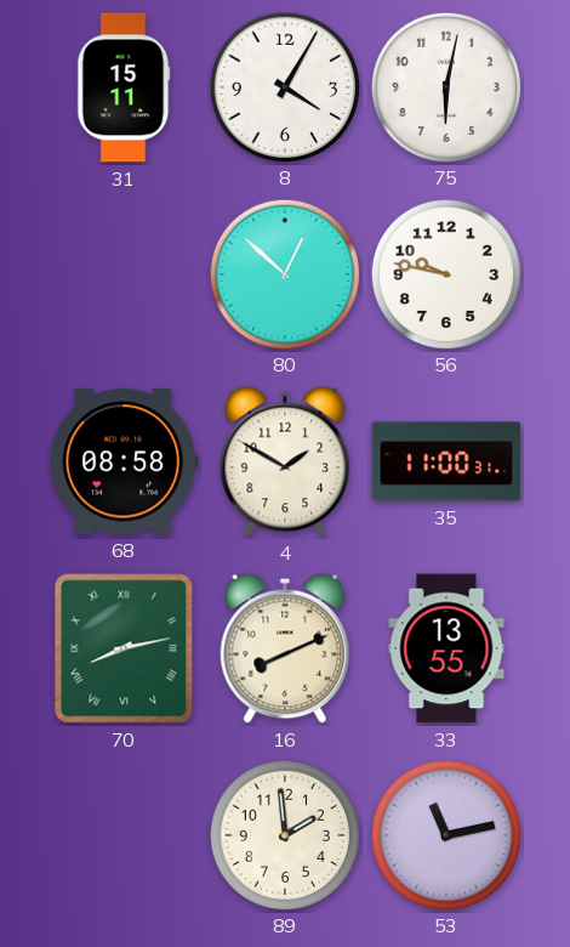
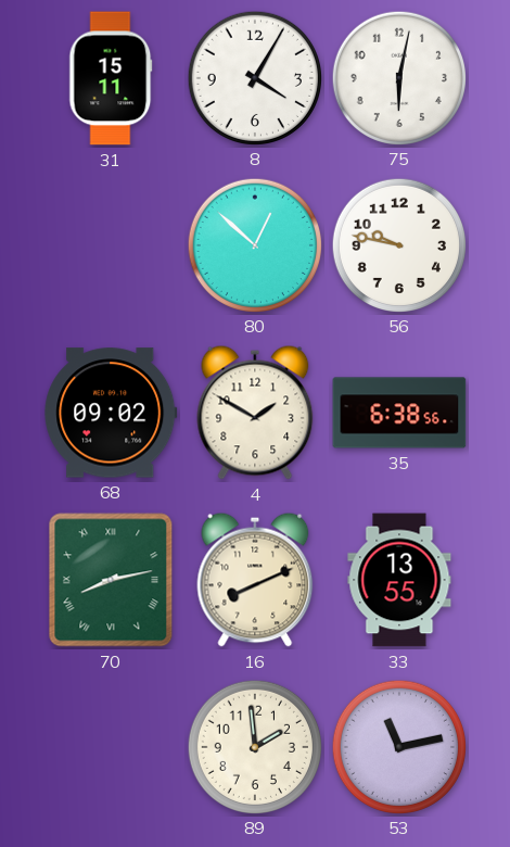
68: 08:58 -> 09:02
35: 11:00 -> 6:38
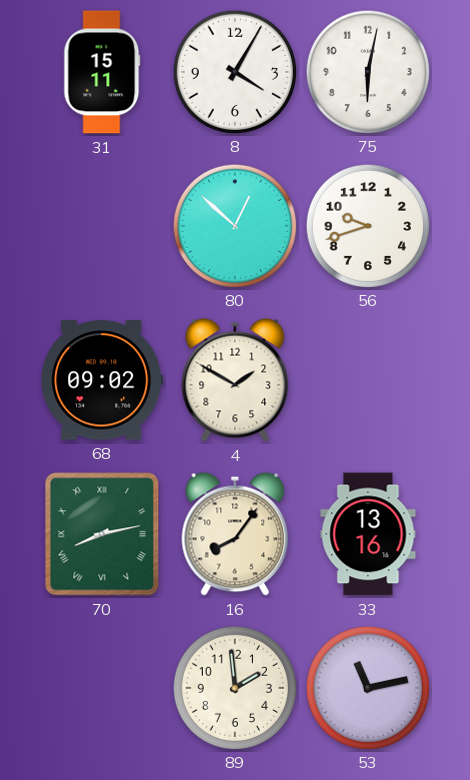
56: 9:47 -> 9:42
35: 6:38 -> none
16: 8:11 -> 8:06
33: 13:55 -> 13:16
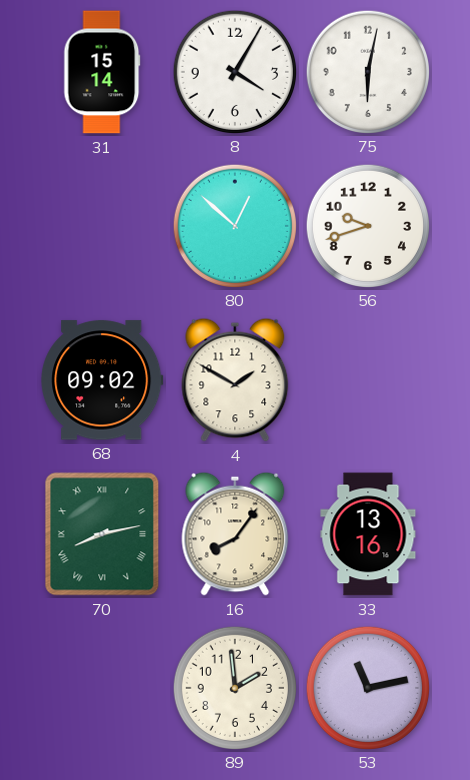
31: 15:11 -> 15:14
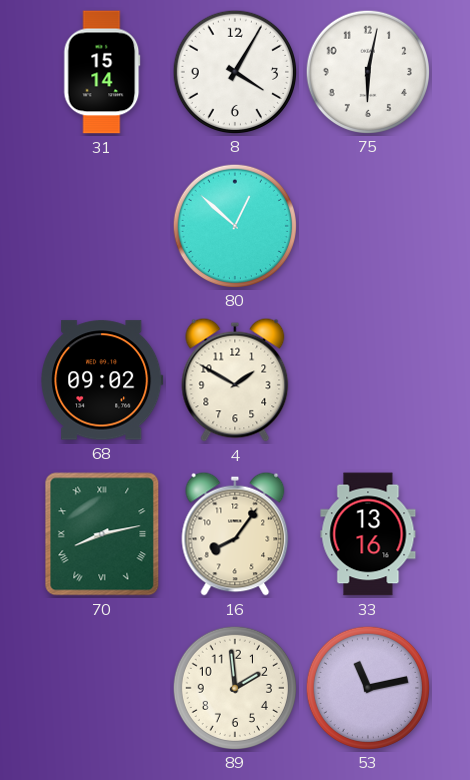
56: 9:42 -> none
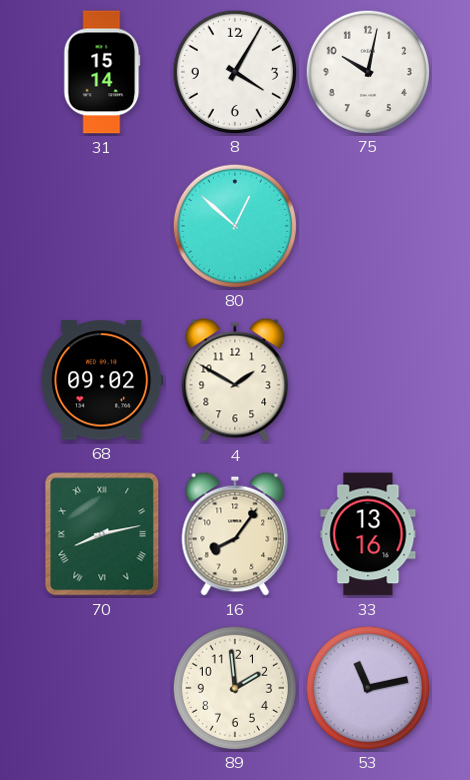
75: 6:02 -> 10:02
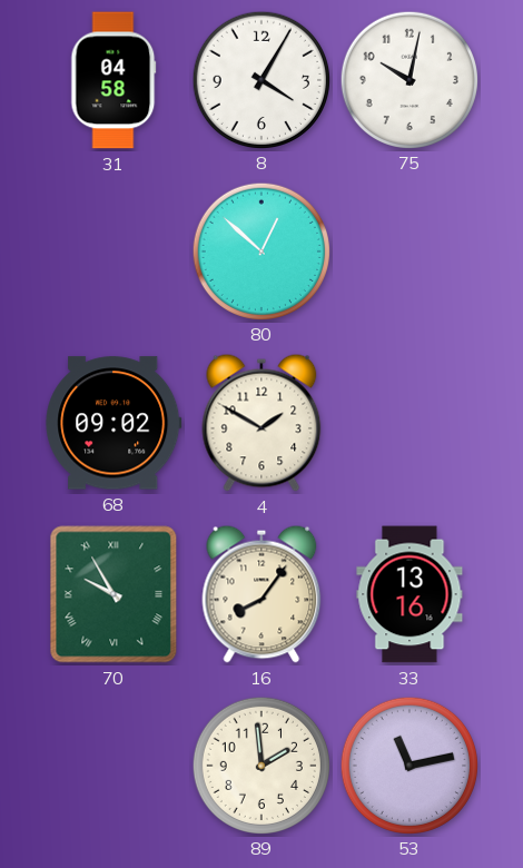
31: 15:14 -> 04:58
70: 8:13 -> 9:55
